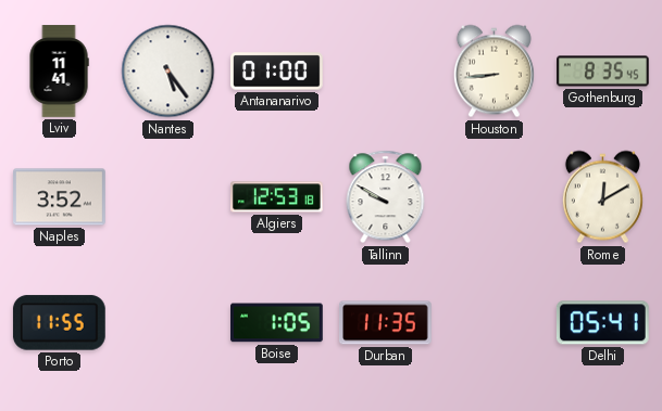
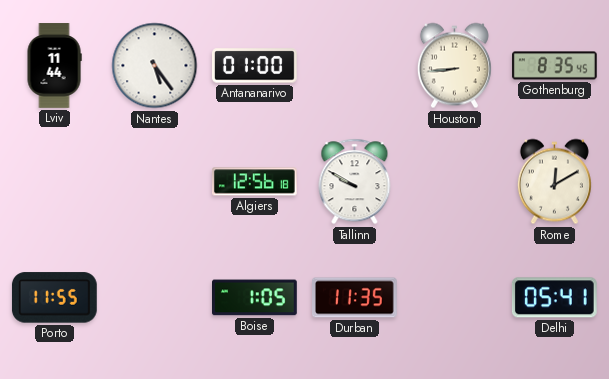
Lviv: 11:41 -> 11:44
Naples: 3:52 -> none
Algiers: 12:53 -> 12:56
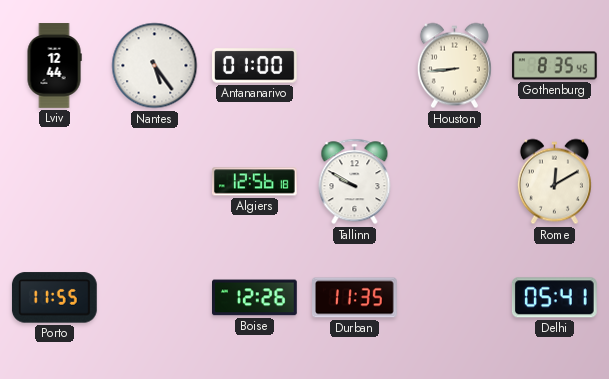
Lviv: 11:44 -> 12:44
Boise: 1:05 -> 12:26
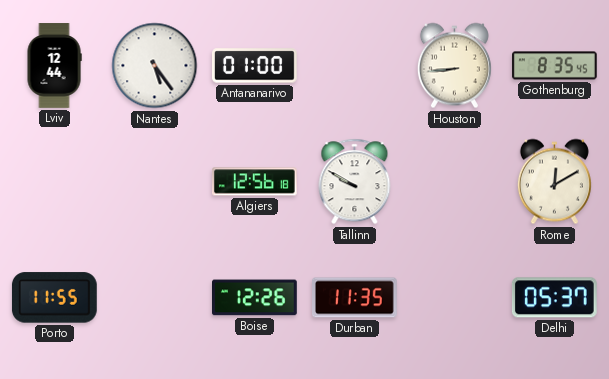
Delhi: 05:41 -> 05:37
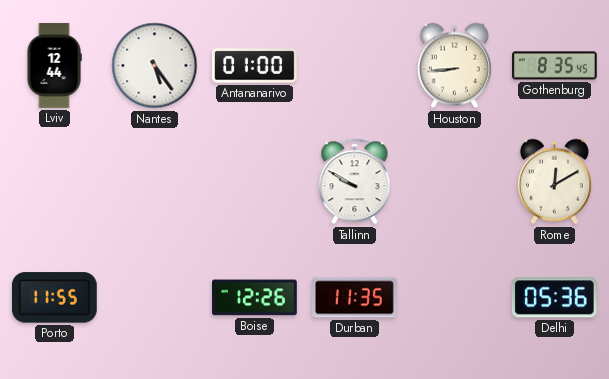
Algiers: 12:56 -> none
Delhi: 05:37 -> 05:36
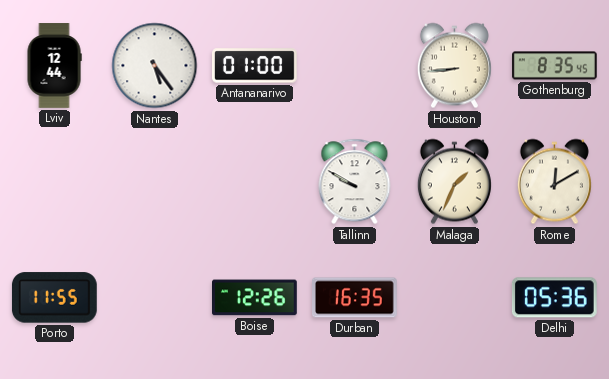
Malaga: none -> 1:34
Durban: 11:35 -> 16:35
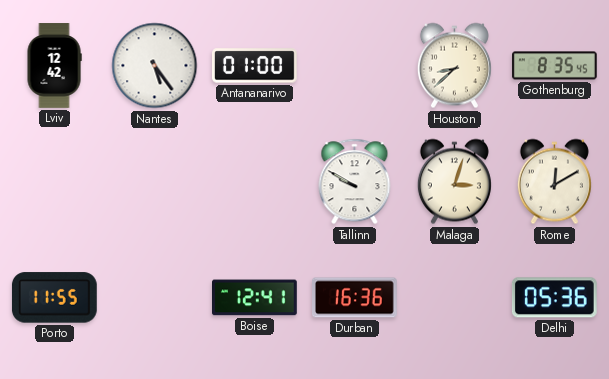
Lviv: 12:44 -> 12:42
Houston: 8:44 -> 8:38
Malaga: 1:34 -> 3:03
Boise: 12:26 -> 12:41
Durban: 16:35 -> 16:36
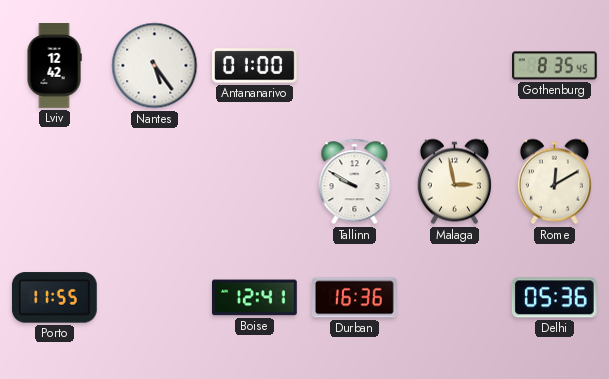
Houston: 8:38 -> none
Malaga: 3:03 -> 2:58
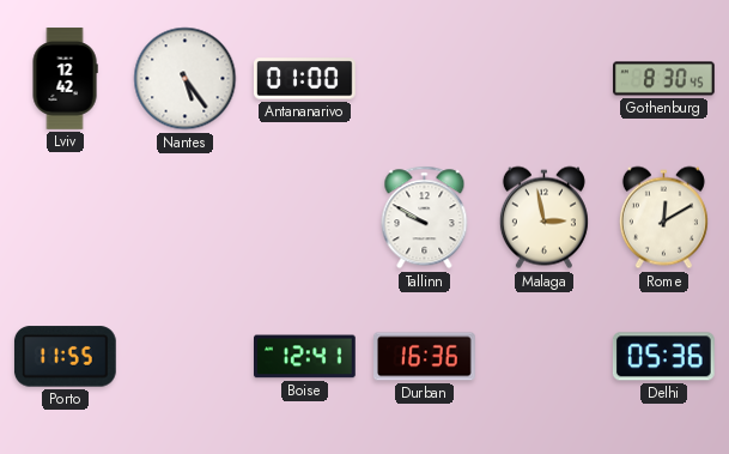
Gothenburg: 8:35 -> 8:30
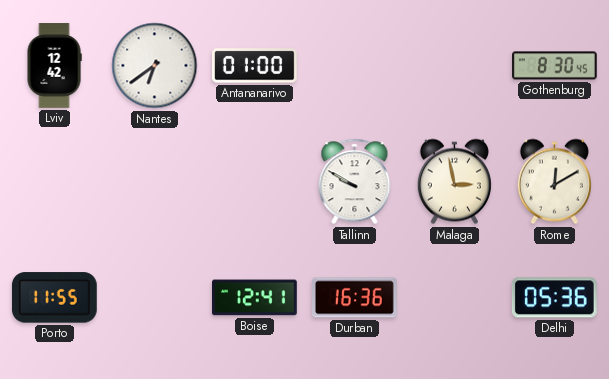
Nantes: 5:24 -> 6:39
